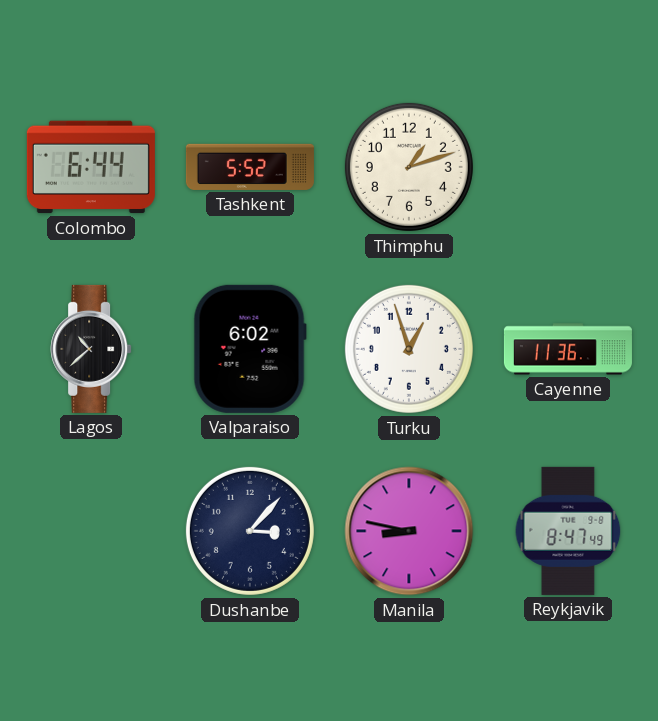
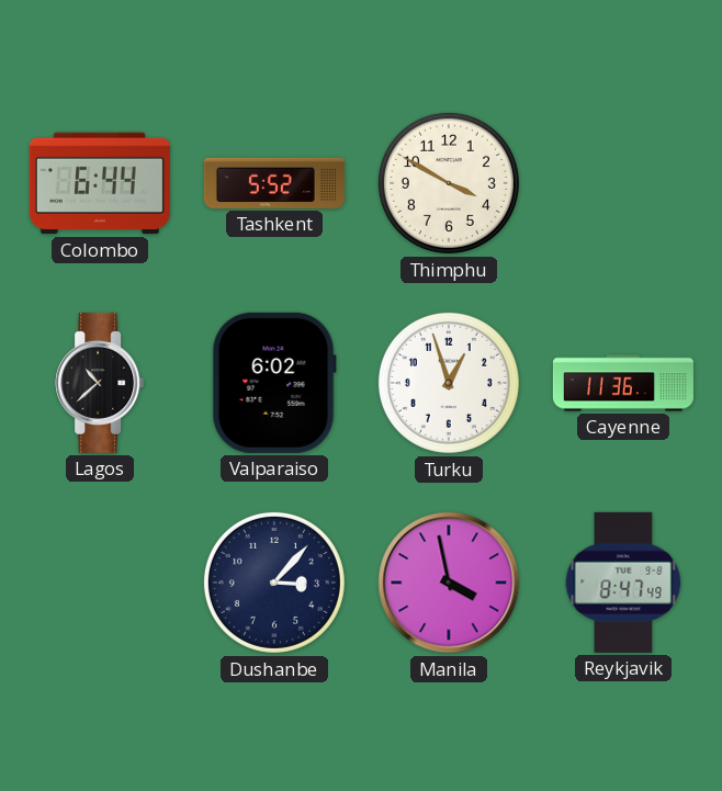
Thimphu: 1:12 -> 3:50
Manila: 8:47 -> 3:58
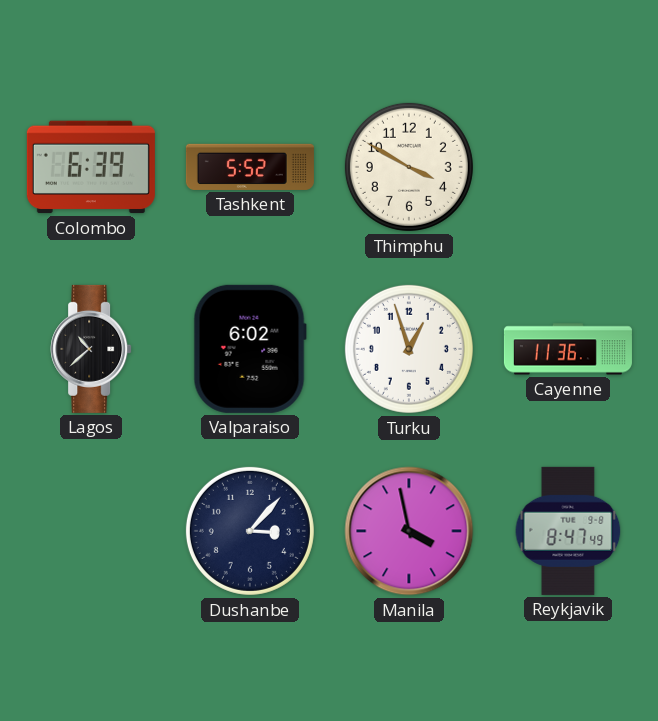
Colombo: 6:44 -> 6:39
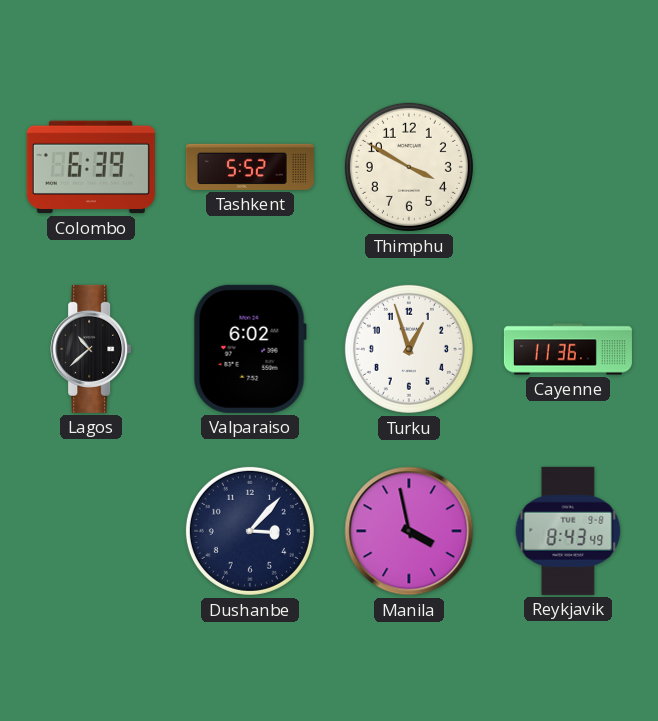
Reykjavik: 8:47 -> 8:43
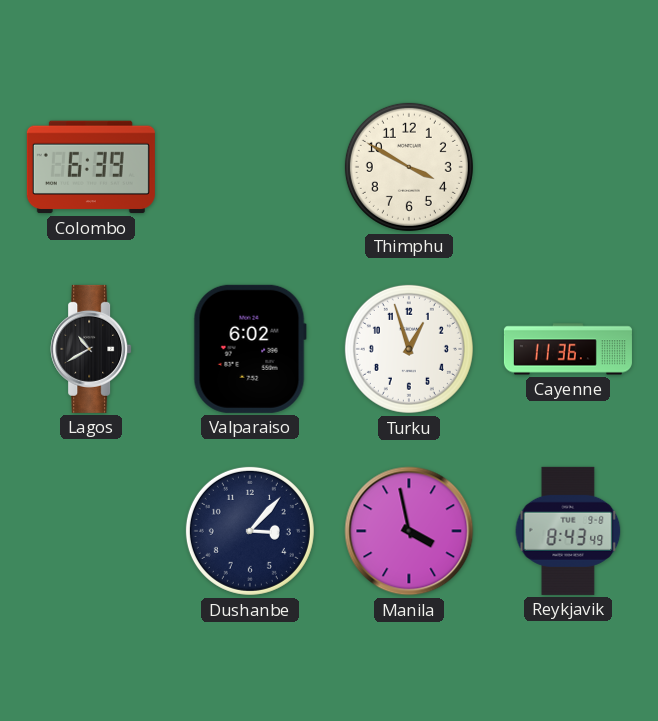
Tashkent: 5:52 -> none
Lagos: 10:38 -> 10:40
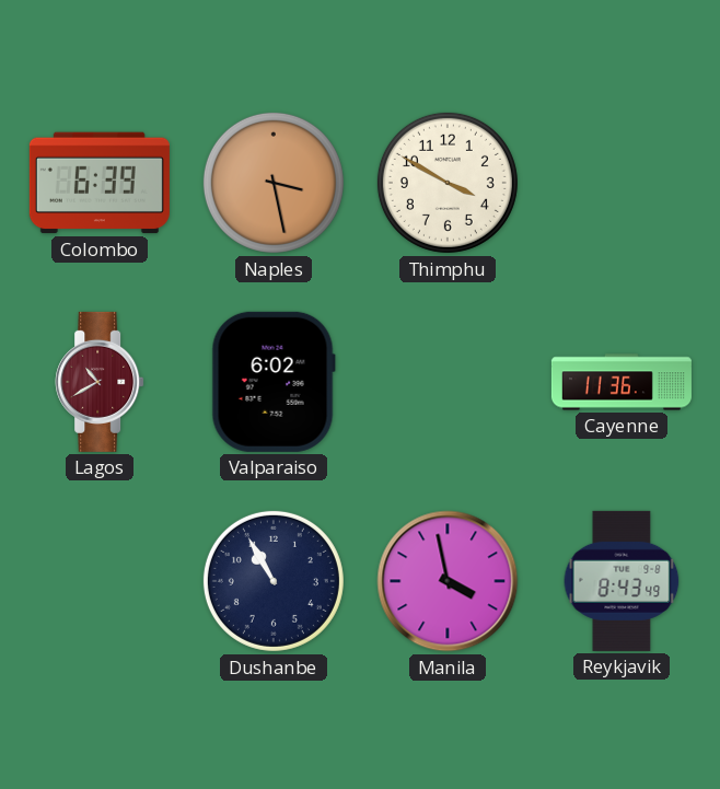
Naples: none -> 3:28
Lagos dial: black -> burgundy
Turku: 12:57 -> none
Dushanbe: 3:07 -> 10:55
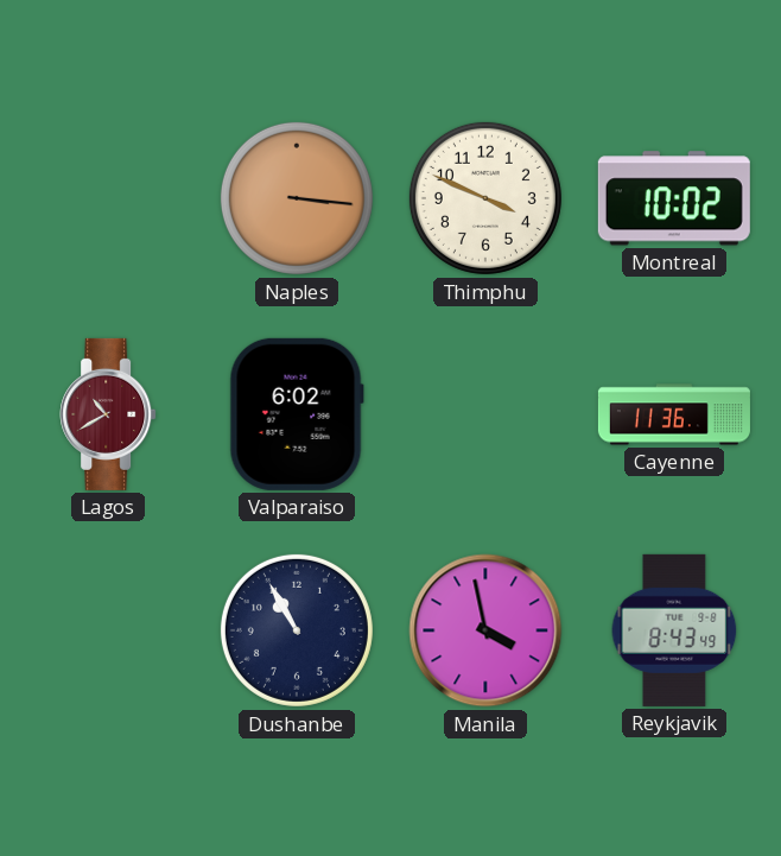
Colombo: 6:39 -> none
Naples: 3:28 -> 3:16
Thimphu: 3:50 -> 3:49
Montreal: none -> 10:02
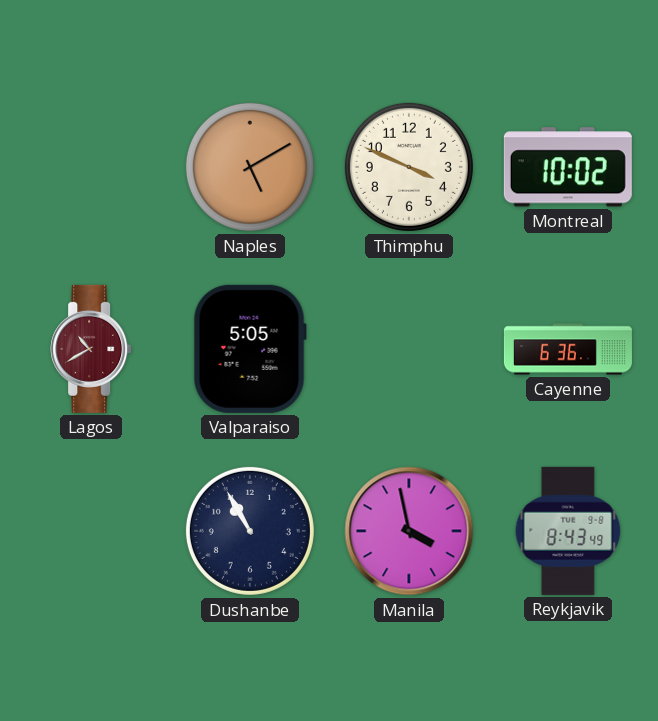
Naples: 3:16 -> 5:10
Valparaiso: 6:02 -> 5:05
Cayenne: 11:36 -> 6:36
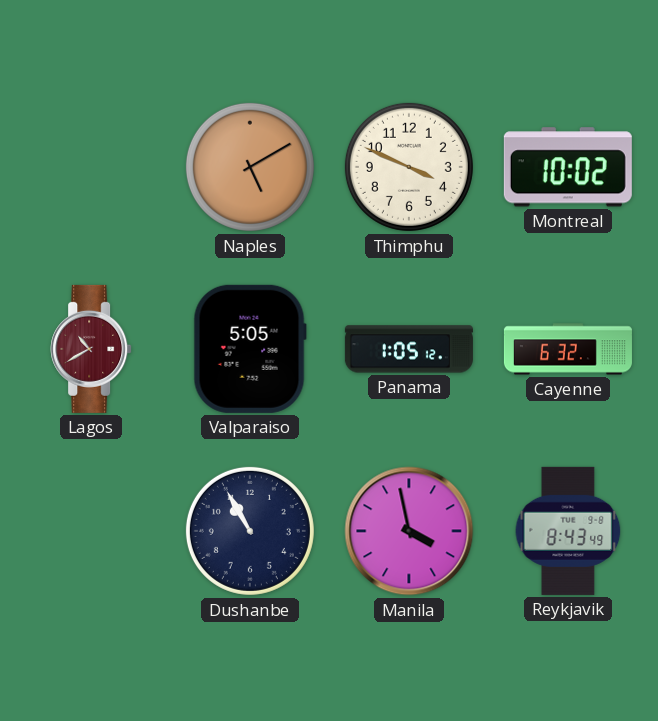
Panama: none -> 1:05
Cayenne: 6:36 -> 6:32
